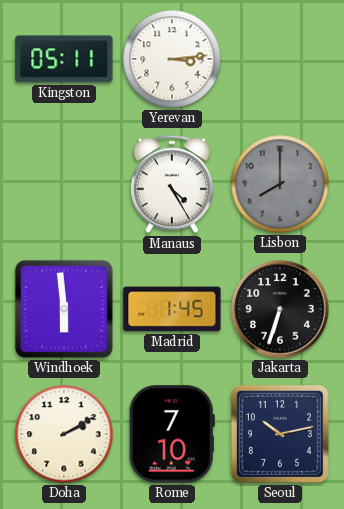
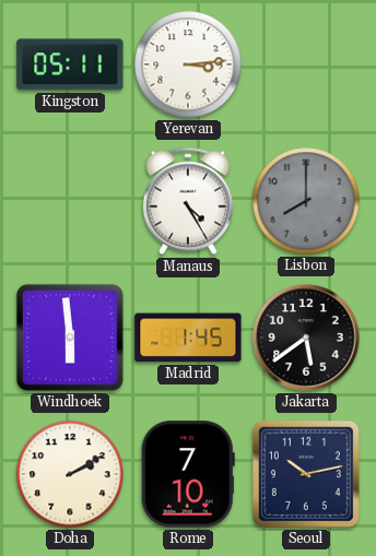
Jakarta: 6:33 -> 5:39
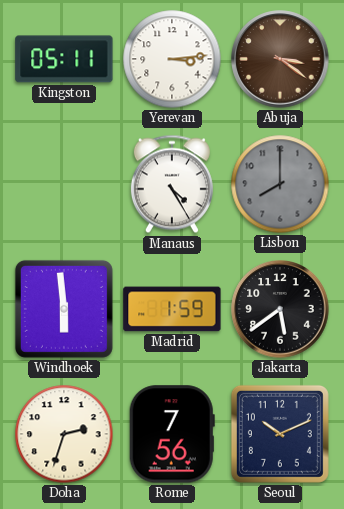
Abuja: none -> 3:21
Madrid: 1:45 -> 1:59
Doha: 2:10 -> 2:33
Rome: 7:10 -> 7:56
Seoul: 10:13 -> 10:11
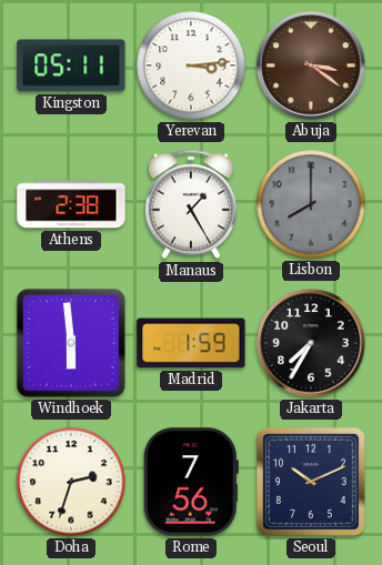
Athens: none -> 2:38
Manaus: 4:25 -> 1:25
Jakarta: 5:39 -> 7:35
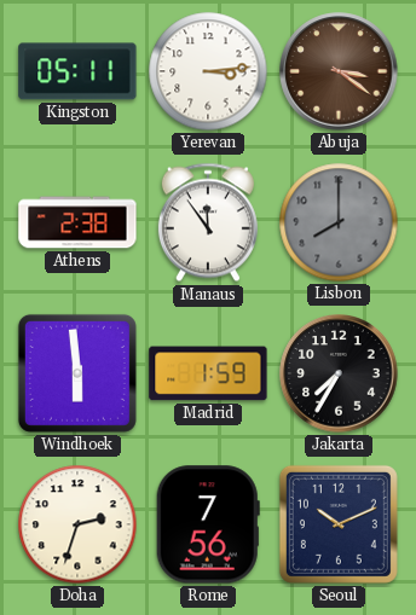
Manaus: 1:25 -> 11:54
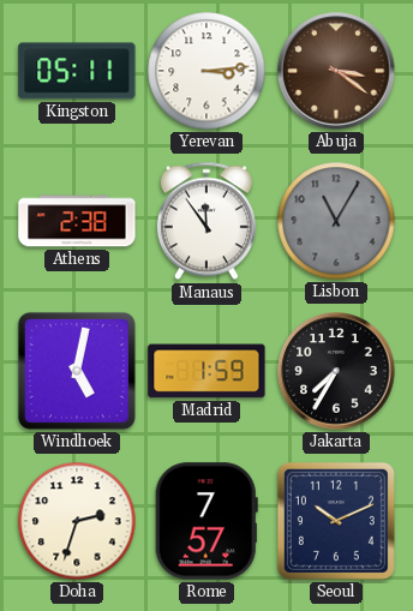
Lisbon: 8:00 -> 11:05
Windhoek: 5:59 -> 5:02
Rome: 7:56 -> 7:57
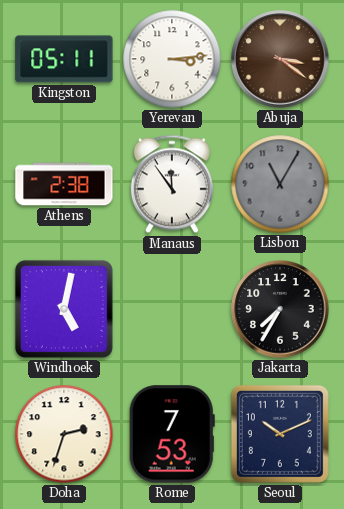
Madrid: 1:59 -> none
Rome: 7:57 -> 7:53
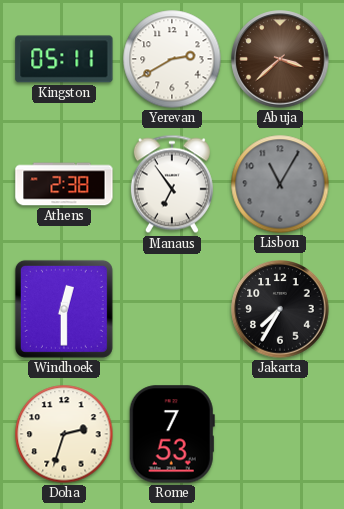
Yerevan: 3:14 -> 2:40
Abuja: 3:21 -> 3:38
Manaus: 11:54 -> 6:54
Windhoek: 5:02 -> 12:30
Seoul: 10:11 -> none
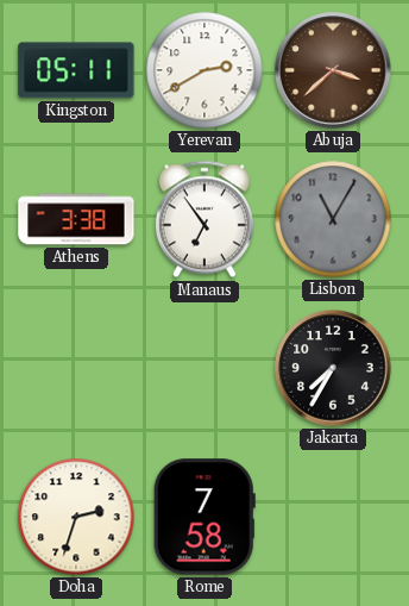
Athens: 2:38 -> 3:38
Windhoek: 12:30 -> none
Rome: 7:53 -> 7:58
